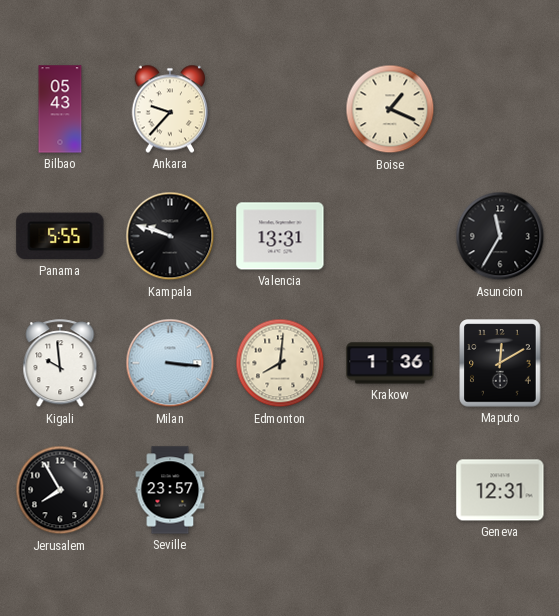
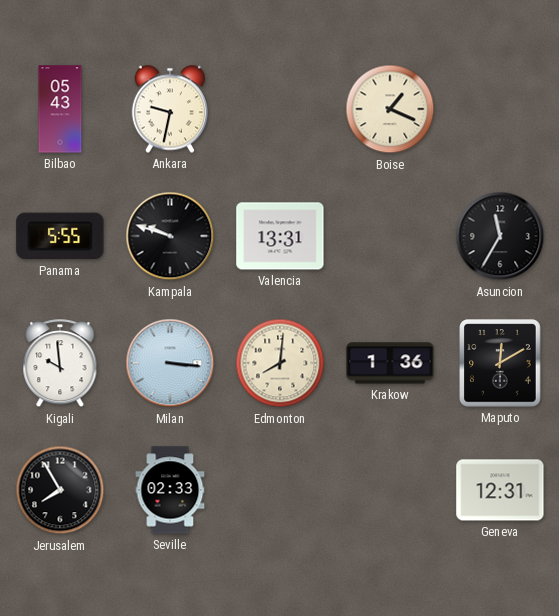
Ankara: 9:37 -> 9:32
Seville: 23:57 -> 02:33
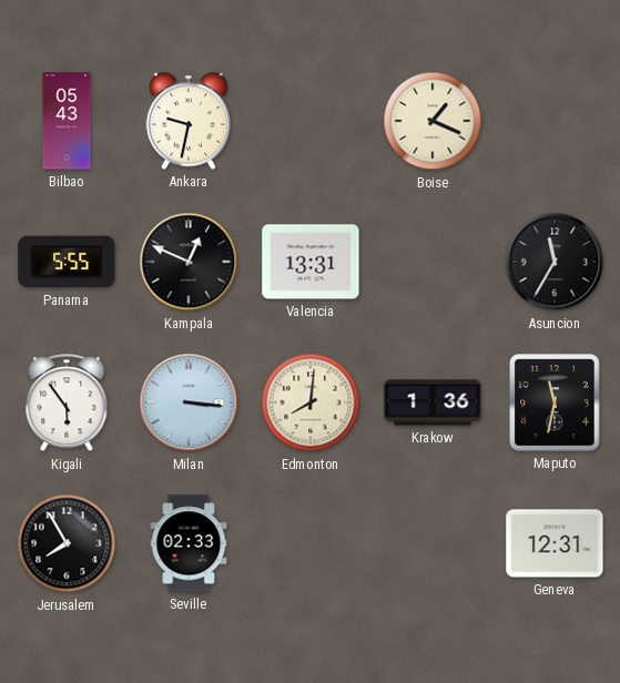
Kampala: 9:48 -> 12:49
Kigali: 9:59 -> 5:54
Maputo: 12:10 -> 11:32
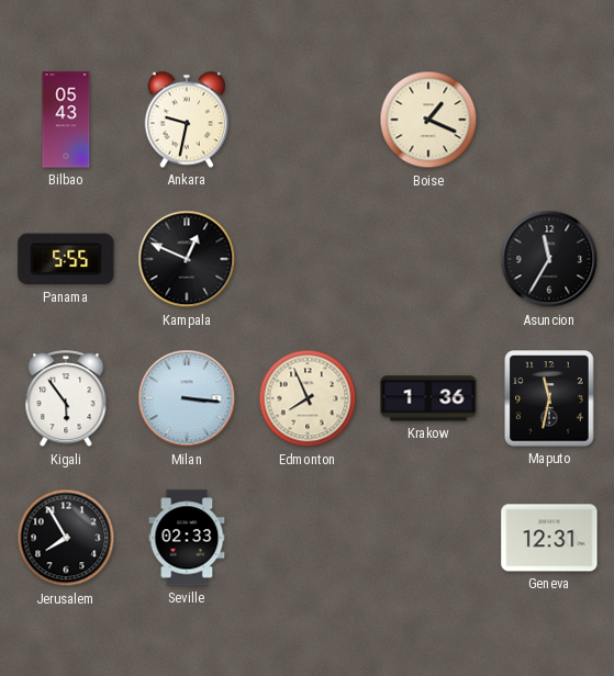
Valencia: 13:31 -> none
Edmonton: 8:01 -> 7:56
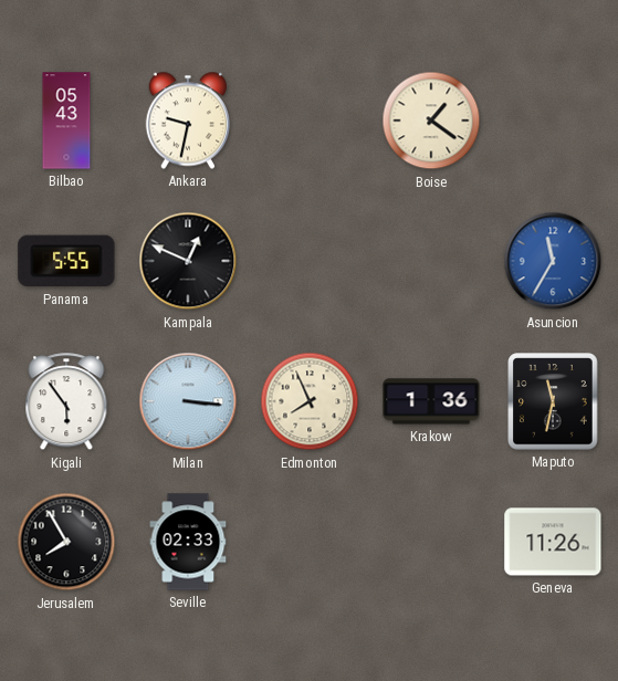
Boise: 1:19 -> 1:21
Asuncion dial: black -> blue
Geneva: 12:31 -> 11:26
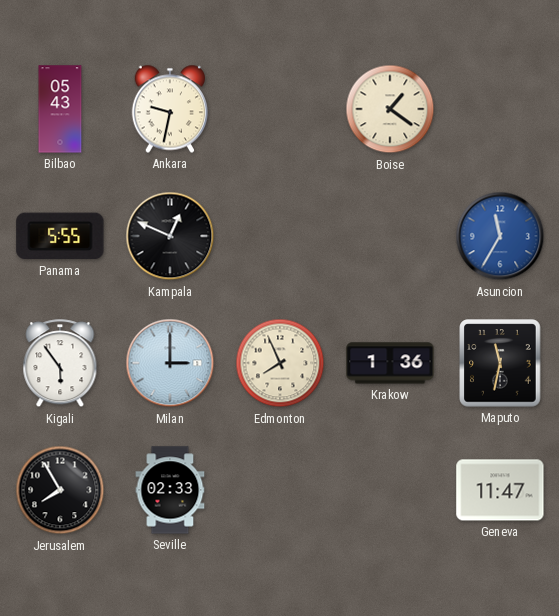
Milan: 3:16 -> 3:00
Geneva: 11:26 -> 11:47
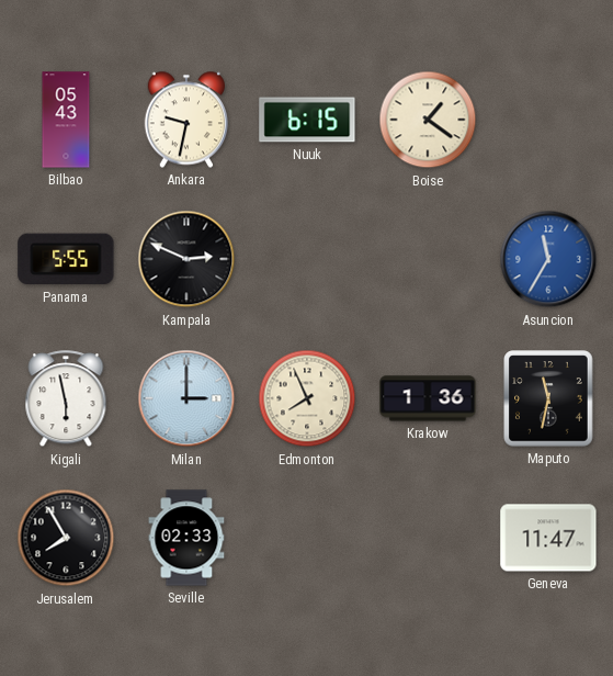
Nuuk: none -> 6:15
Kampala: 12:49 -> 2:49
Kigali: 5:54 -> 5:58
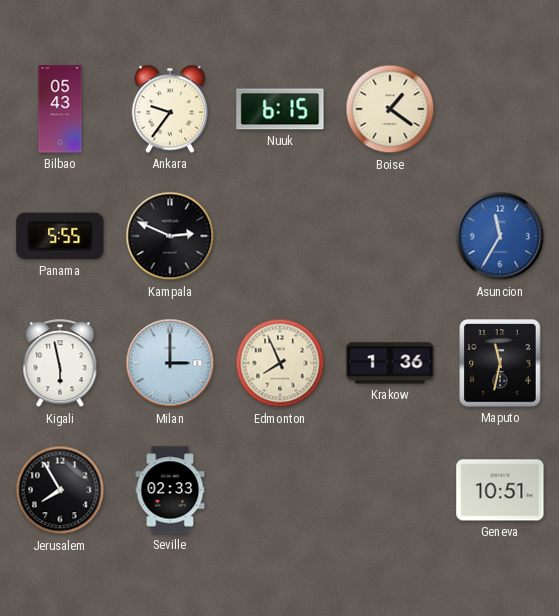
Ankara: 9:32 -> 9:36
Geneva: 11:47 -> 10:51
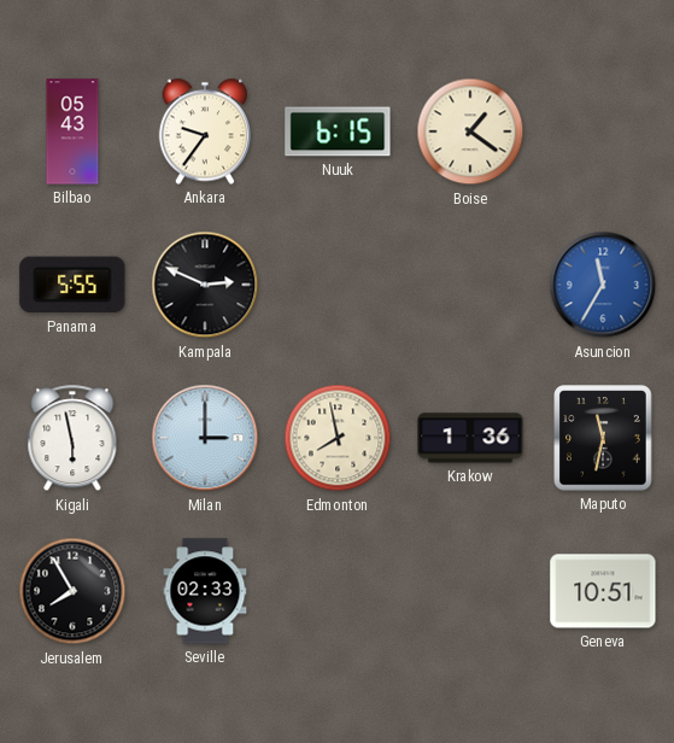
Edmonton: 7:56 -> 7:58
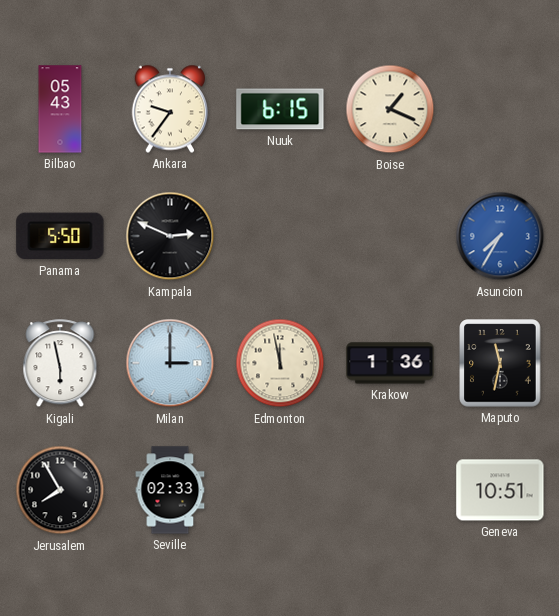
Boise: 1:21 -> 1:19
Panama: 5:55 -> 5:50
Asuncion: 11:35 -> 7:35
Edmonton: 7:58 -> 11:58
